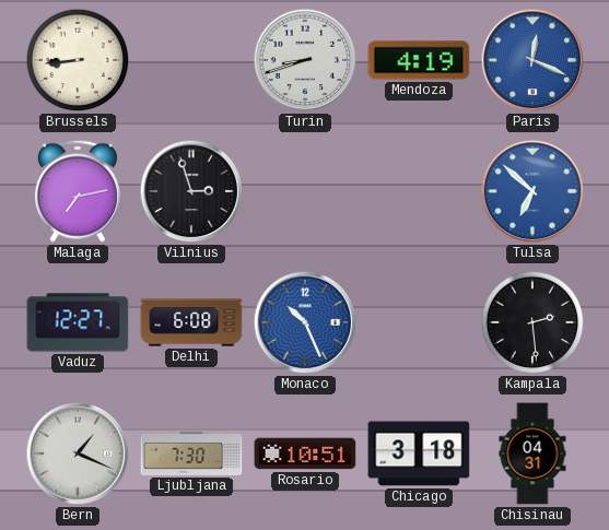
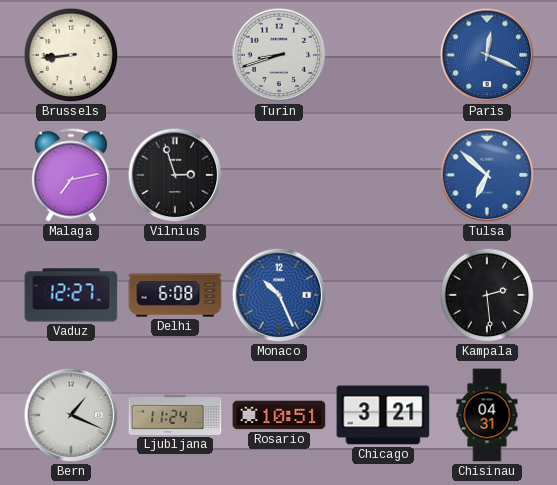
Mendoza: 4:19 -> none
Ljubljana: 7:30 -> 11:24
Chicago: 3:18 -> 3:21
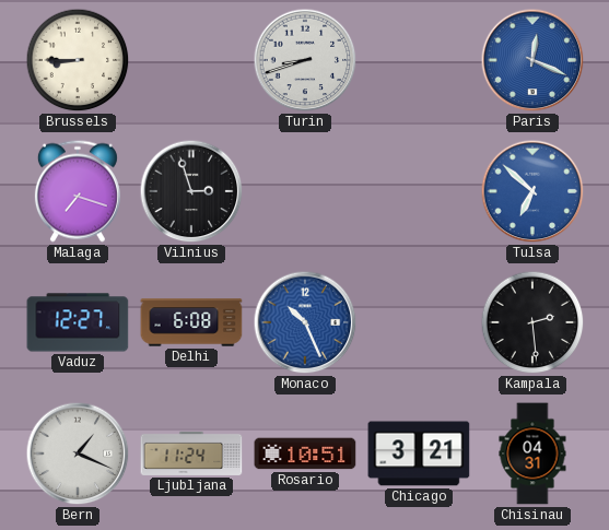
Brussels: 8:44 -> 8:45
Malaga: 7:13 -> 7:18
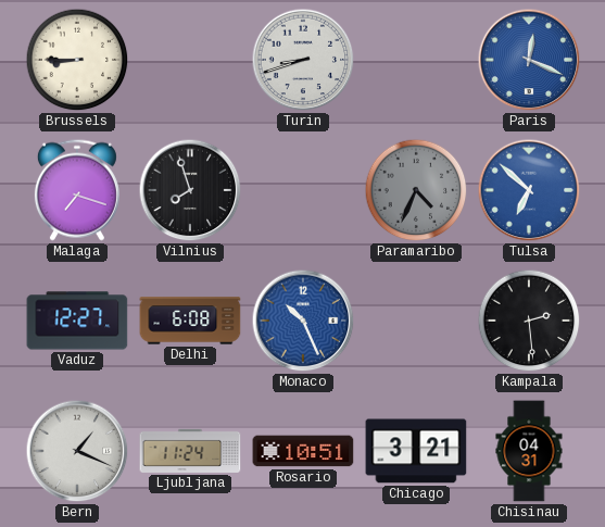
Vilnius: 2:57 -> 7:57
Paramaribo: none -> 4:34
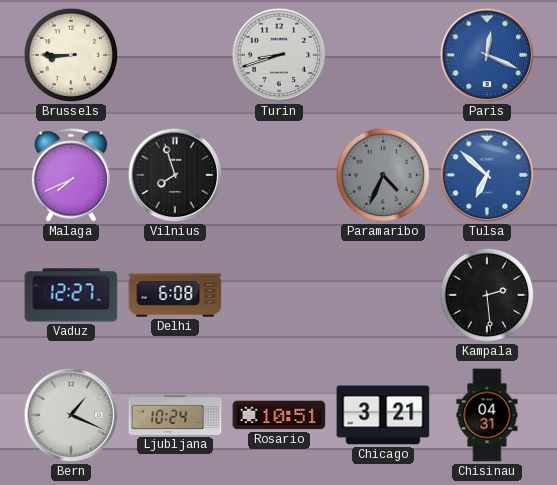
Malaga: 7:18 -> 7:41
Monaco: 10:26 -> none
Ljubljana: 11:24 -> 10:24
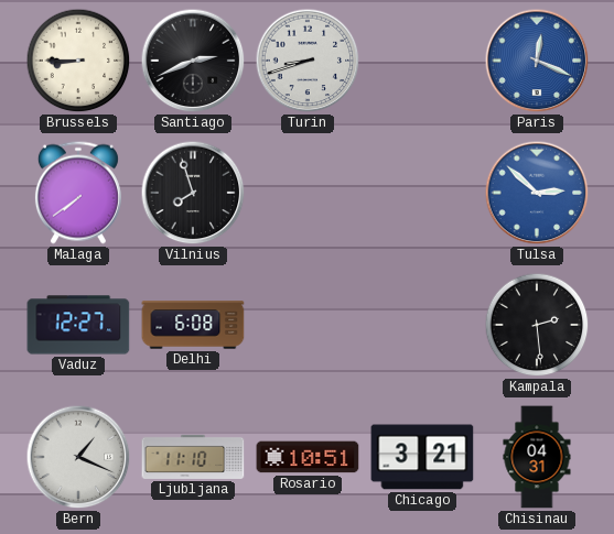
Santiago: none -> 2:41
Malaga: 7:41 -> 7:39
Paramaribo: 4:34 -> none
Tulsa: 6:52 -> 2:52
Ljubljana: 10:24 -> 11:10
